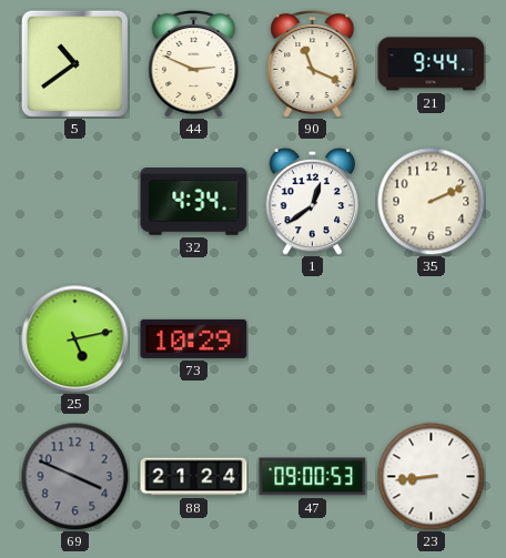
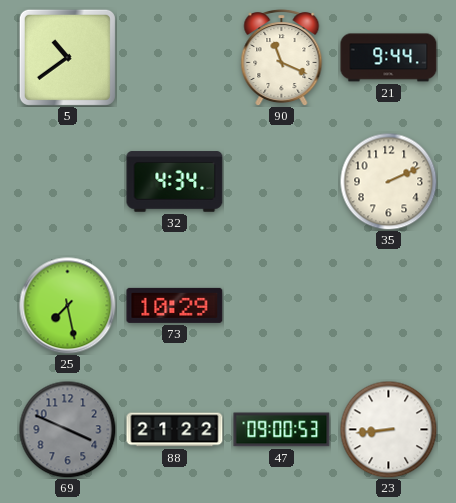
44: 2:49 -> none
1: 12:39 -> none
25: 5:13 -> 7:28
88: 21:24 -> 21:22
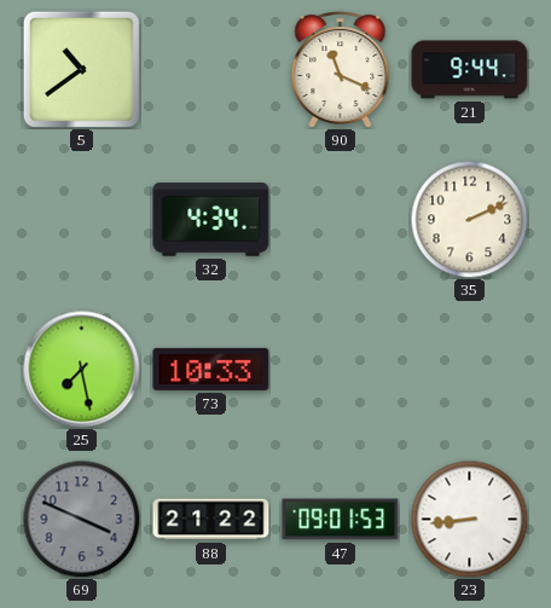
73: 10:29 -> 10:33
47: 09:00 -> 09:01
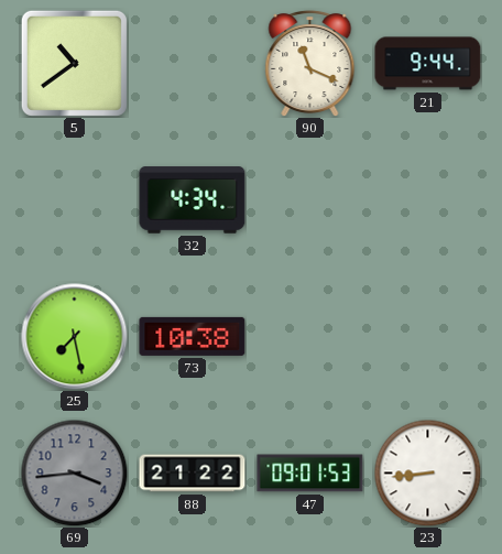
35: 2:11 -> none
73: 10:33 -> 10:38
69: 3:49 -> 3:44
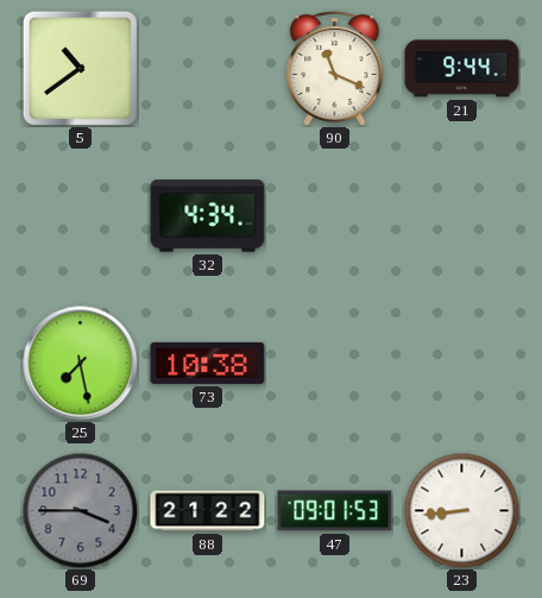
69: 3:44 -> 3:45
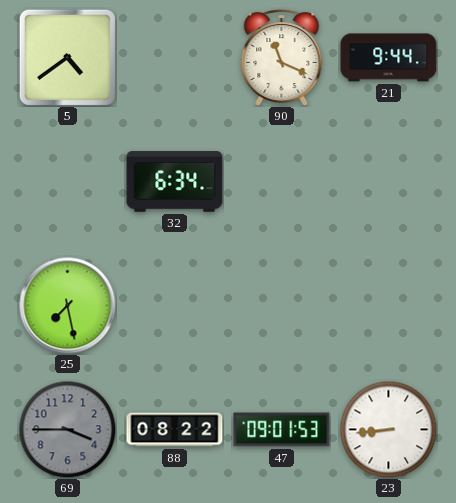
5: 10:39 -> 4:39
32: 4:34 -> 6:34
73: 10:38 -> none
88: 21:22 -> 08:22
